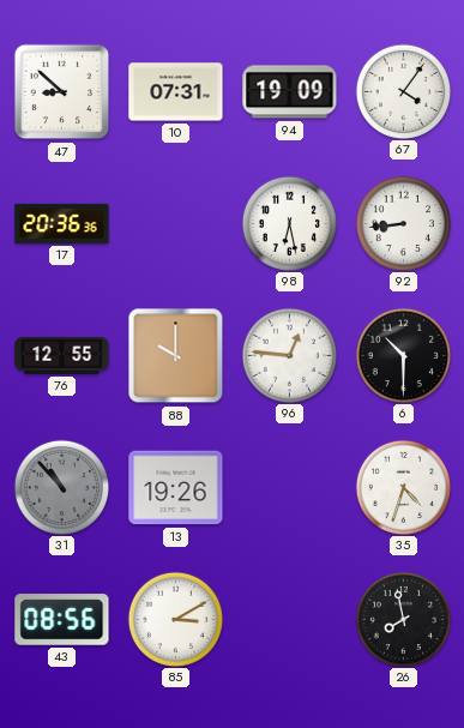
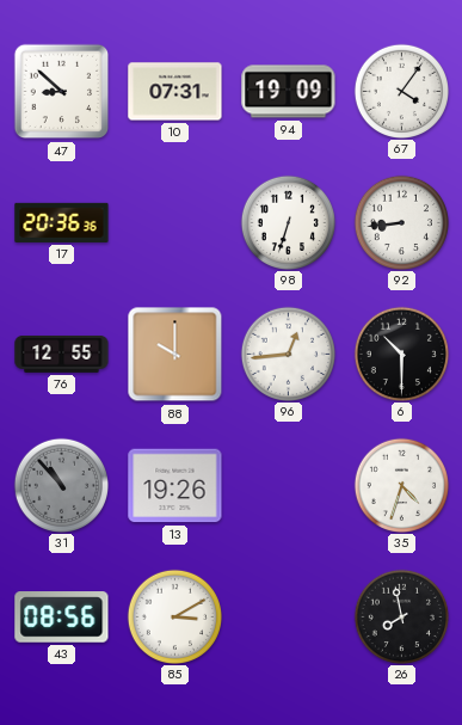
98: 6:28 -> 6:33
96: 12:46 -> 12:44
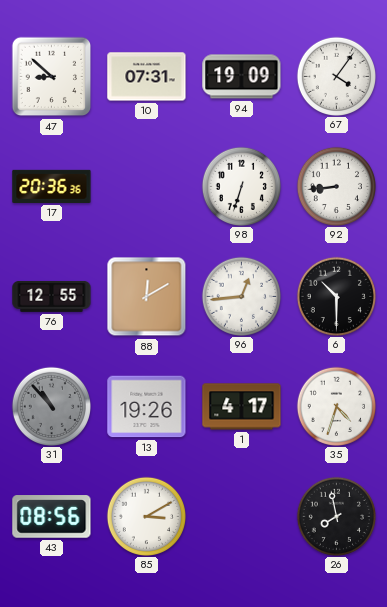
88: 10:00 -> 12:10
1: none -> 4:17
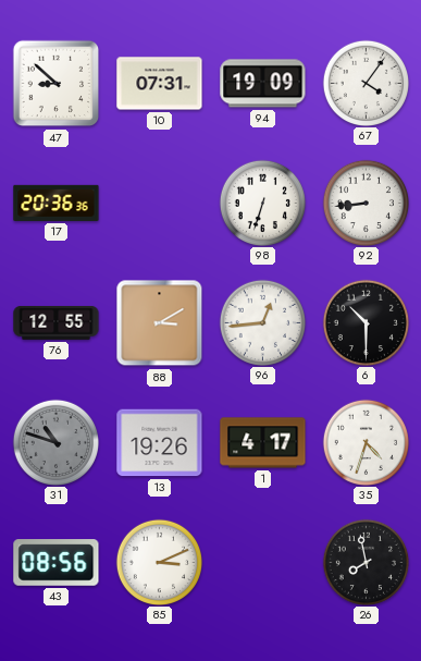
88: 12:10 -> 3:10
31: 10:53 -> 10:48
85: 3:10 -> 3:11
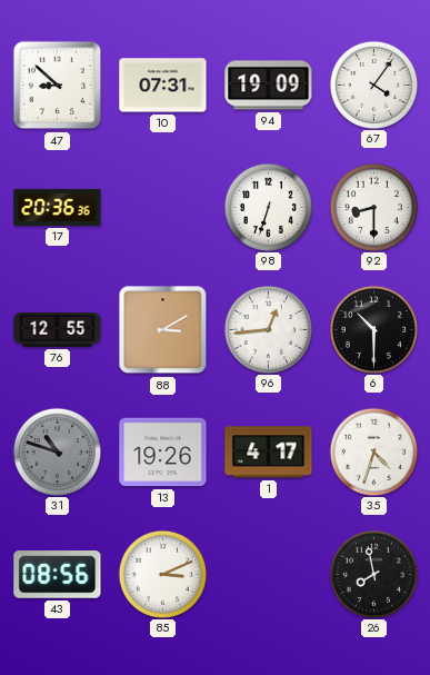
92: 8:44 -> 8:30
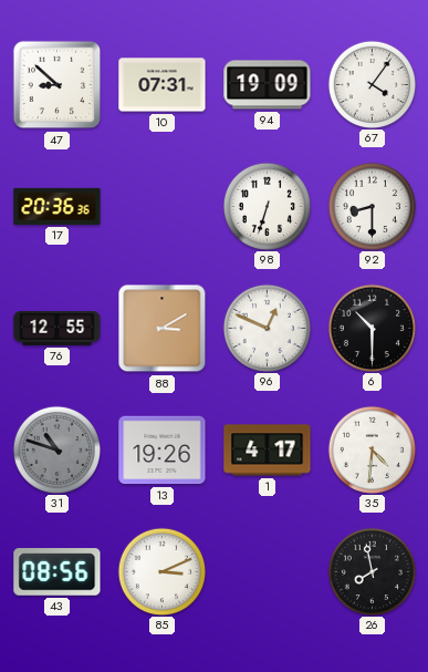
96: 12:44 -> 12:49
35: 4:33 -> 4:31
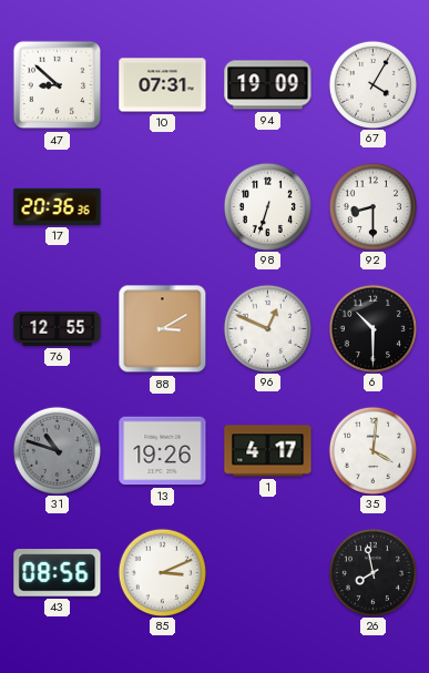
67: 4:06 -> 4:05
35: 4:31 -> 4:01
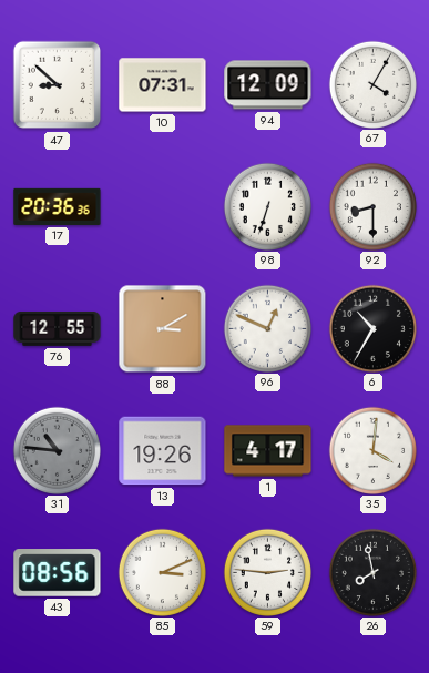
94: 19:09 -> 12:09
6: 10:30 -> 10:35
31: 10:48 -> 10:46
59: none -> 2:46
